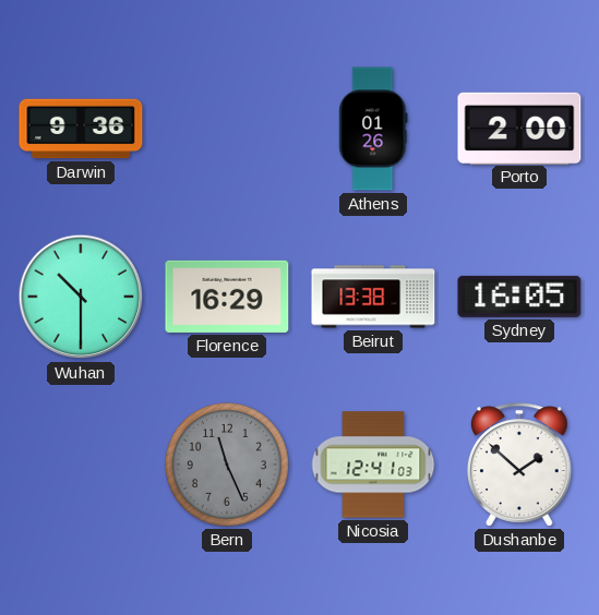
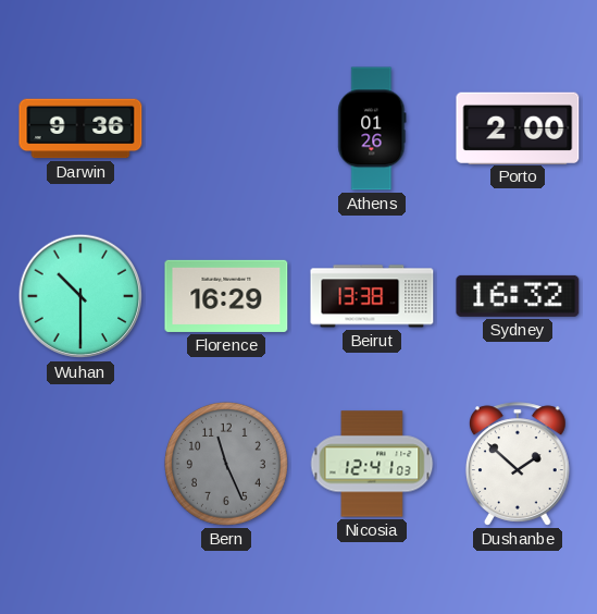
Sydney: 16:05 -> 16:32
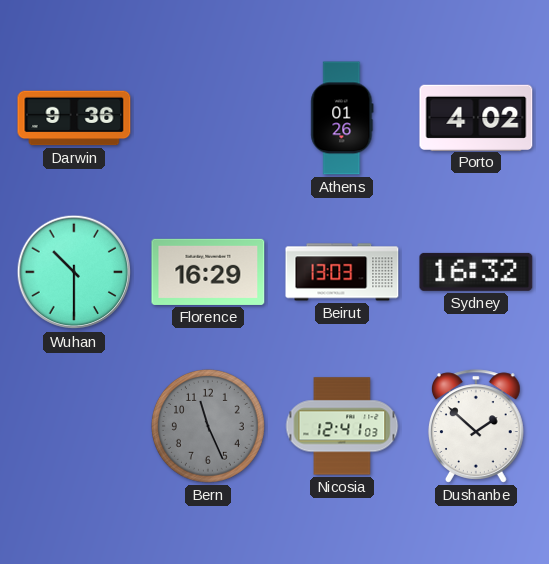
Porto: 2:00 -> 4:02
Beirut: 13:38 -> 13:03
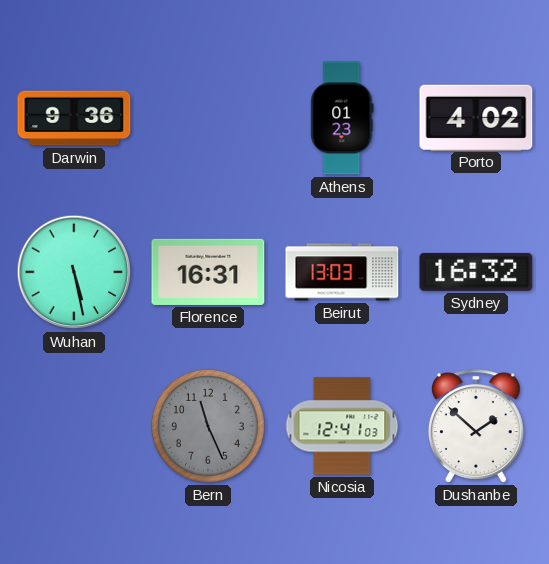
Athens: 01:26 -> 01:23
Wuhan: 10:30 -> 5:28
Florence: 16:29 -> 16:31
